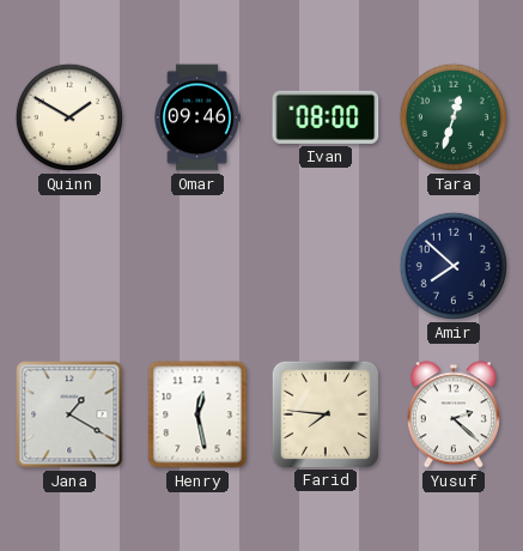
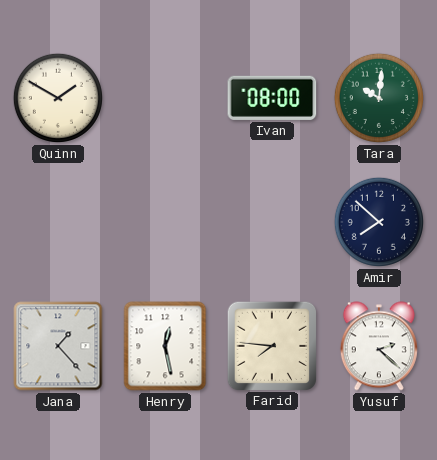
Omar: 09:46 -> none
Tara: 12:33 -> 10:01
Jana: 1:20 -> 1:23
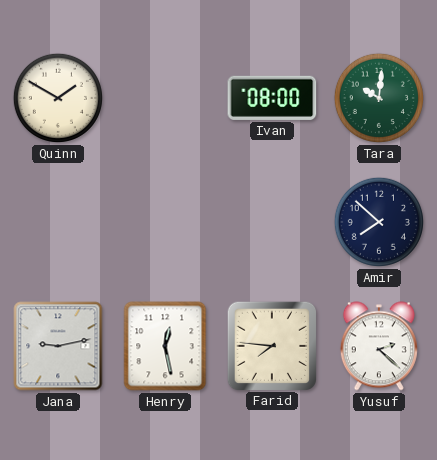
Jana: 1:23 -> 9:13
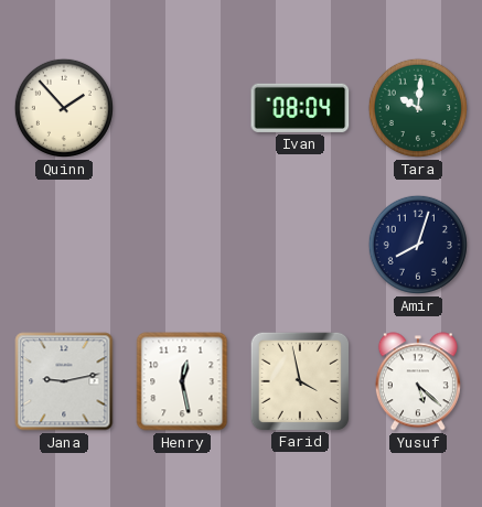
Quinn: 1:50 -> 1:53
Ivan: 08:00 -> 08:04
Amir: 7:52 -> 8:03
Farid: 7:46 -> 3:58
Yusuf: 2:22 -> 5:22
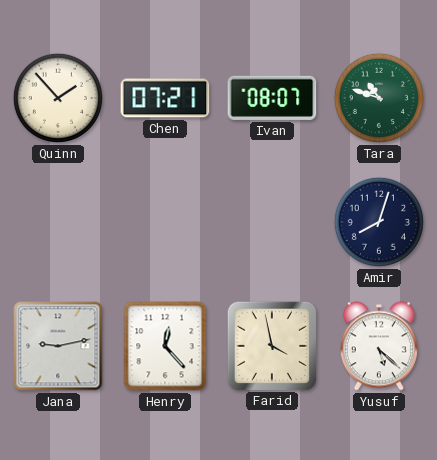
Chen: none -> 07:21
Ivan: 08:04 -> 08:07
Tara: 10:01 -> 10:48
Henry: 12:28 -> 12:23
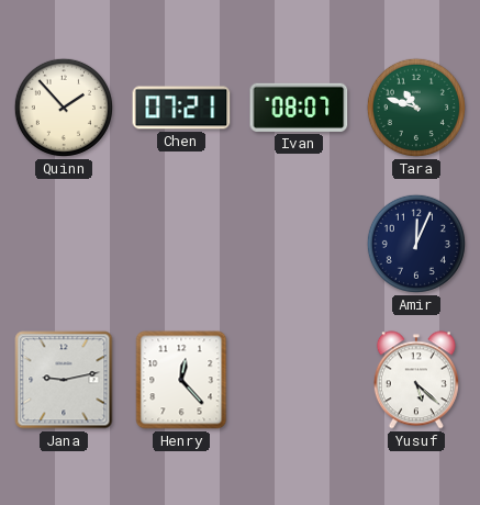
Amir: 8:03 -> 12:04
Farid: 3:58 -> none
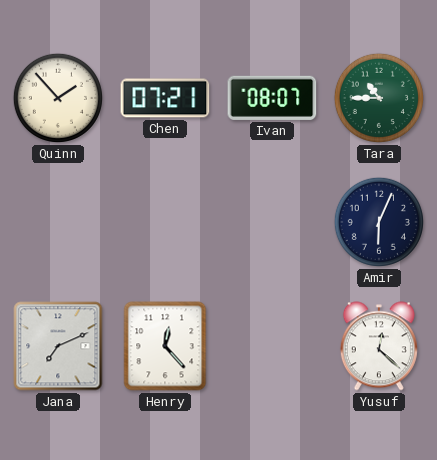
Tara: 10:48 -> 10:45
Amir: 12:04 -> 6:04
Jana: 9:13 -> 7:11
Yusuf: 5:22 -> 12:22
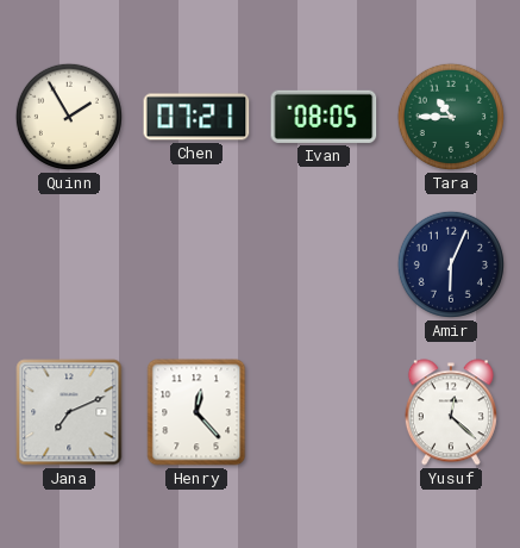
Quinn: 1:53 -> 1:55
Ivan: 08:07 -> 08:05
